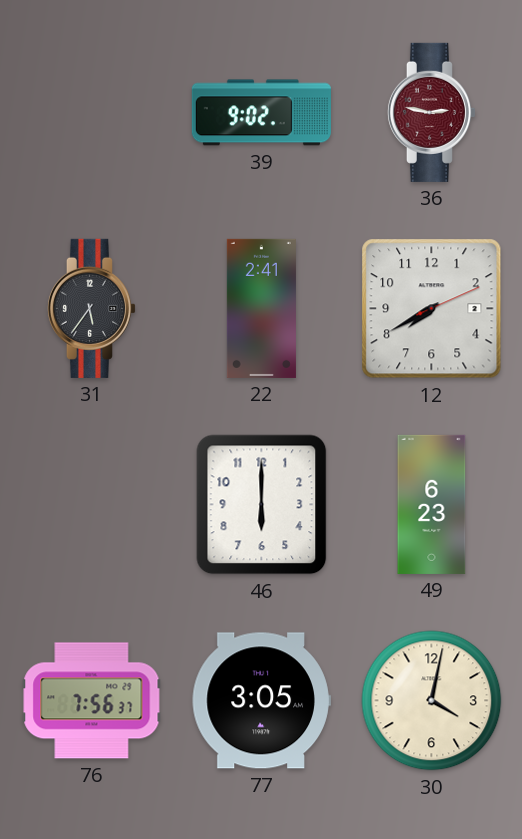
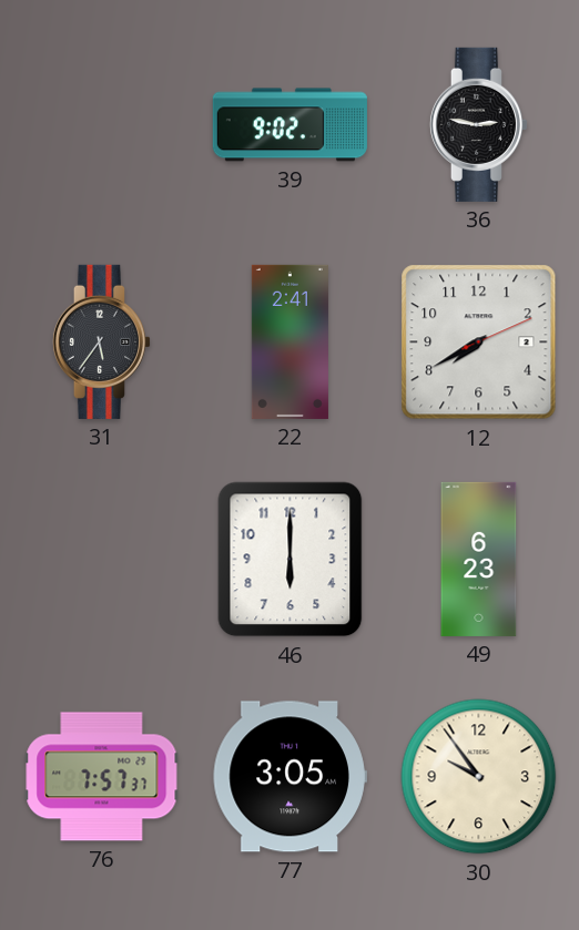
36 dial: burgundy -> black
76: 7:56 -> 7:57
30: 4:02 -> 9:54
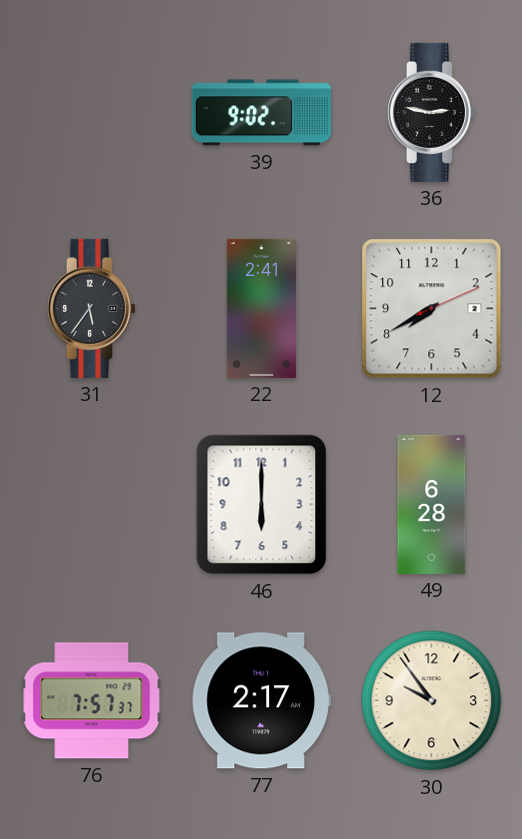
49: 6:23 -> 6:28
77: 3:05 -> 2:17
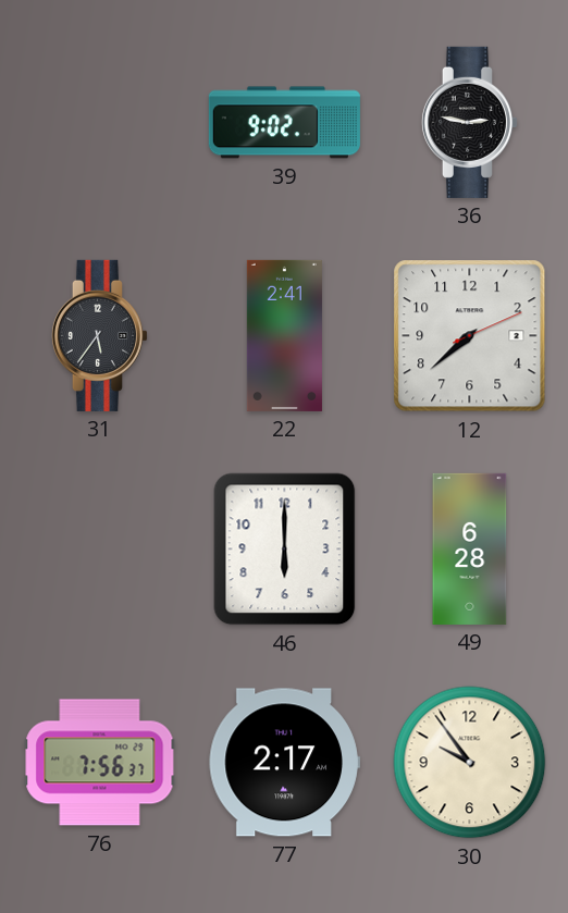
12: 7:40 -> 7:38
76: 7:57 -> 7:56
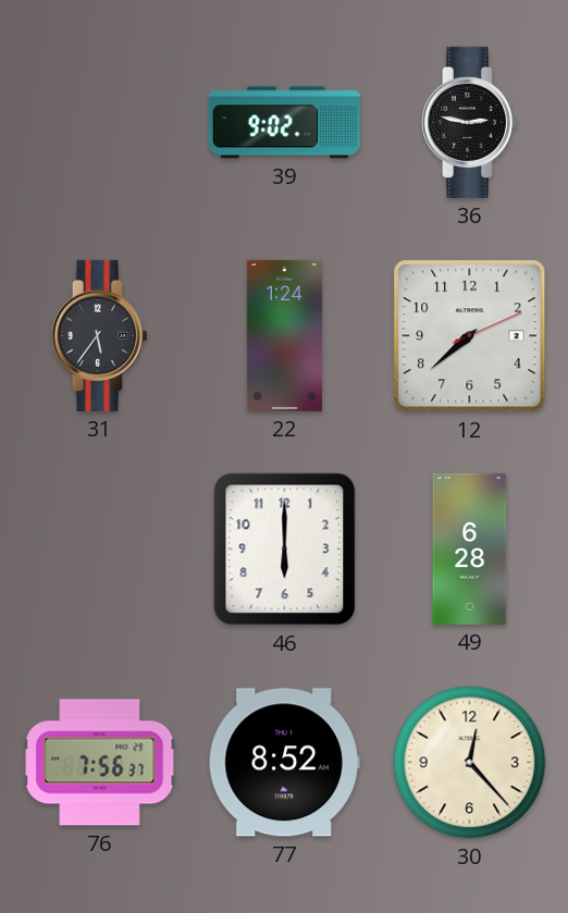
22: 2:41 -> 1:24
77: 2:17 -> 8:52
30: 9:54 -> 12:23
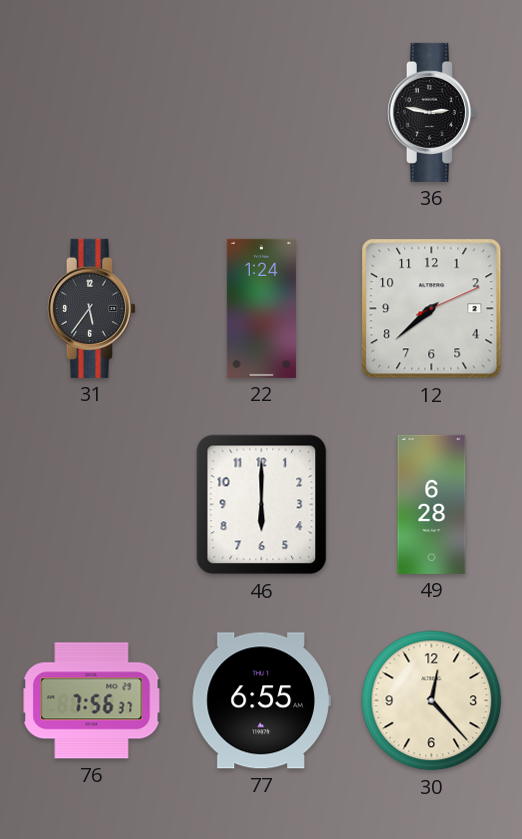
39: 9:02 -> none
77: 8:52 -> 6:55
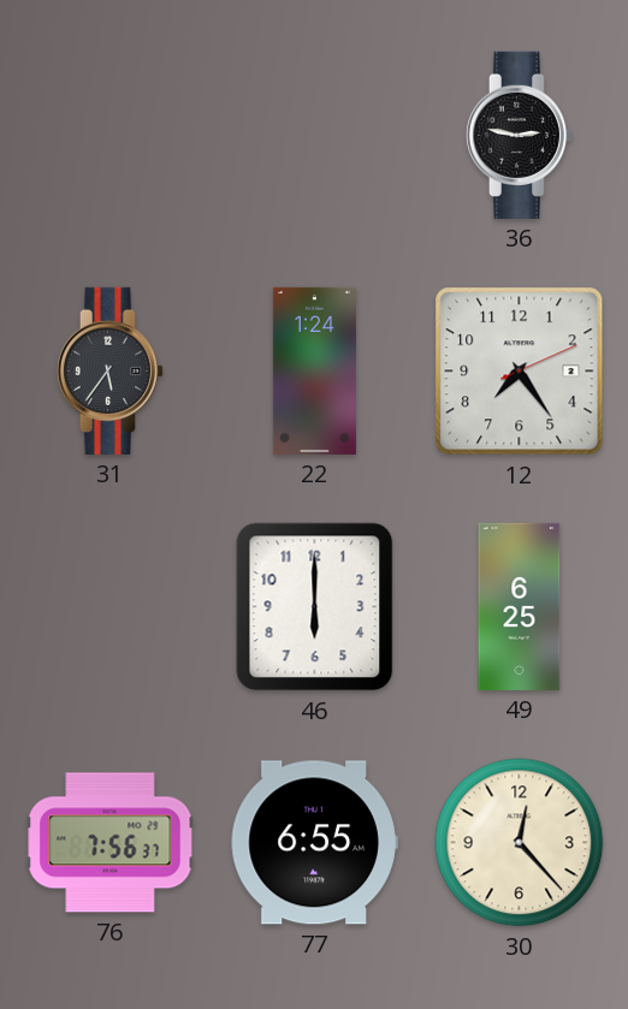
12: 7:38 -> 7:24
49: 6:28 -> 6:25
